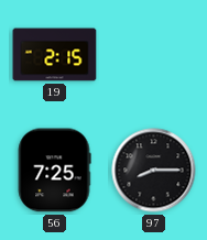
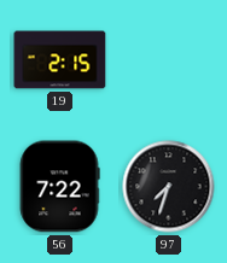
56: 7:25 -> 7:22
97: 8:15 -> 7:33
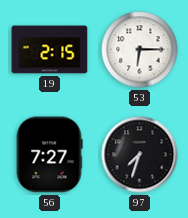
53: none -> 6:15
56: 7:22 -> 7:27
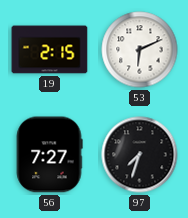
53: 6:15 -> 6:11
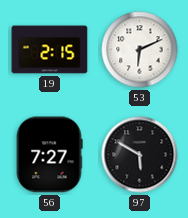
97: 7:33 -> 5:50
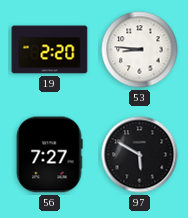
19: 2:15 -> 2:20
53: 6:11 -> 8:46
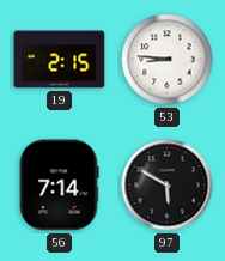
19: 2:20 -> 2:15
56: 7:27 -> 7:14
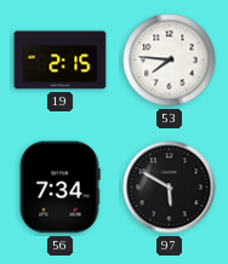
53: 8:46 -> 7:46
56: 7:14 -> 7:34
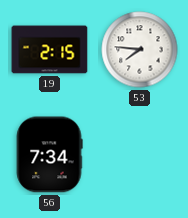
97: 5:50 -> none
